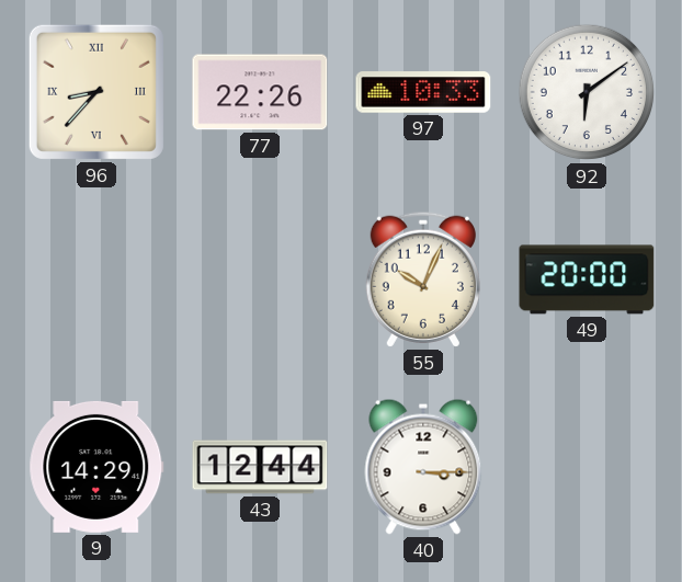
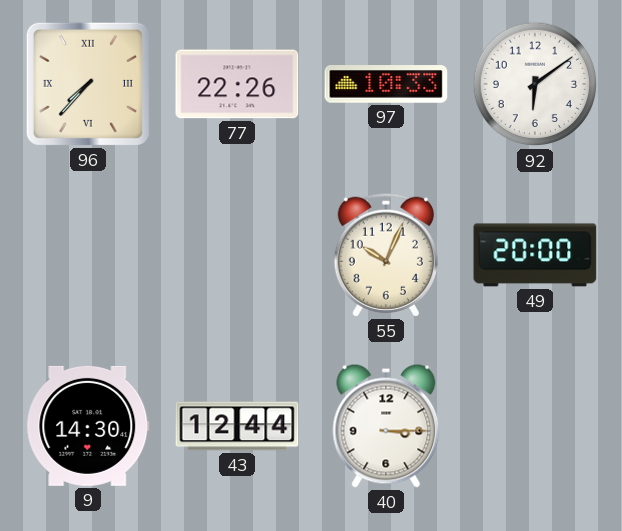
96: 8:37 -> 7:37
9: 14:29 -> 14:30
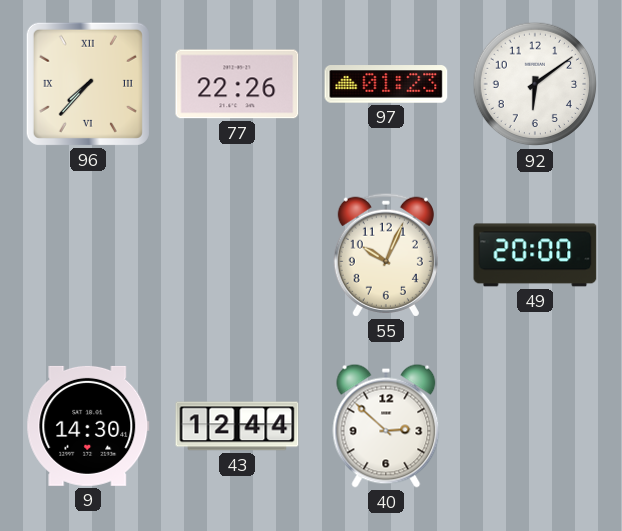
97: 10:33 -> 01:23
40: 3:15 -> 2:52
